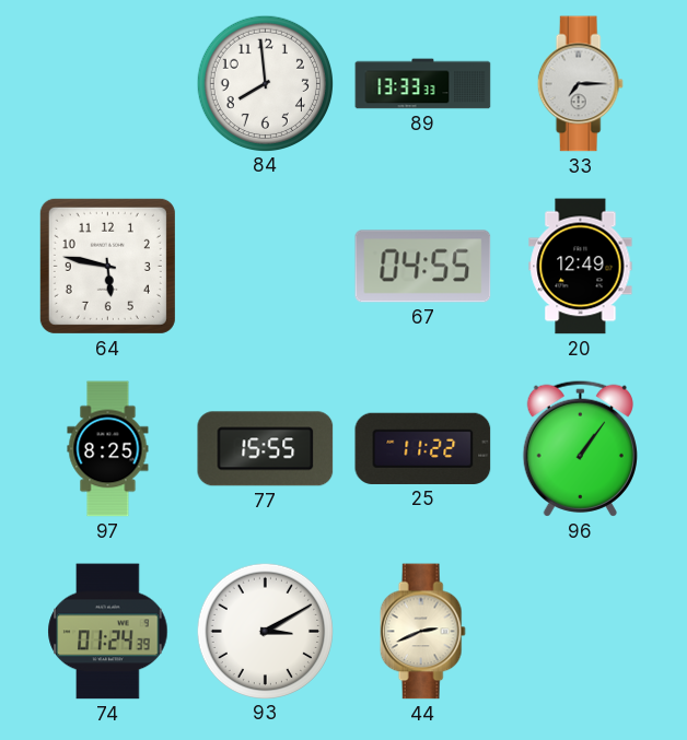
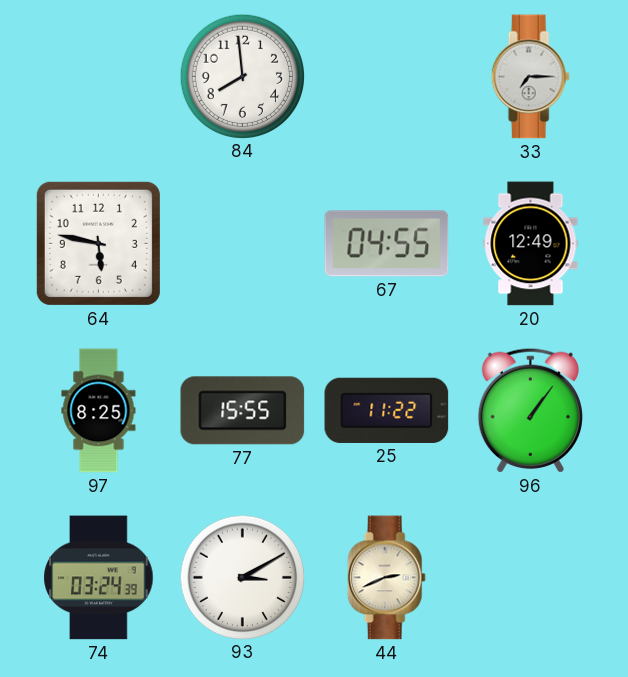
89: 13:33 -> none
74: 01:24 -> 03:24
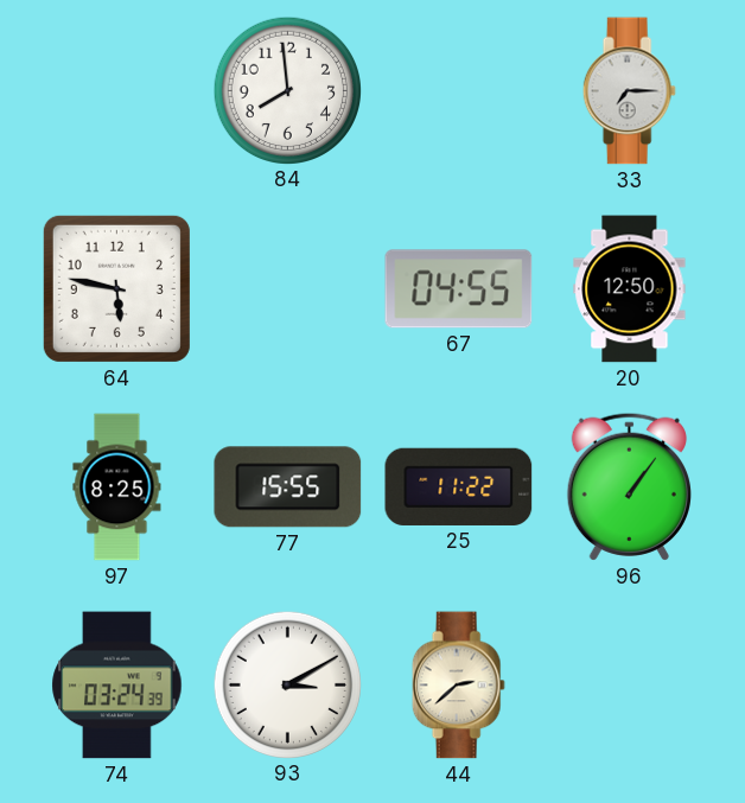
20: 12:49 -> 12:50
44: 2:41 -> 2:38
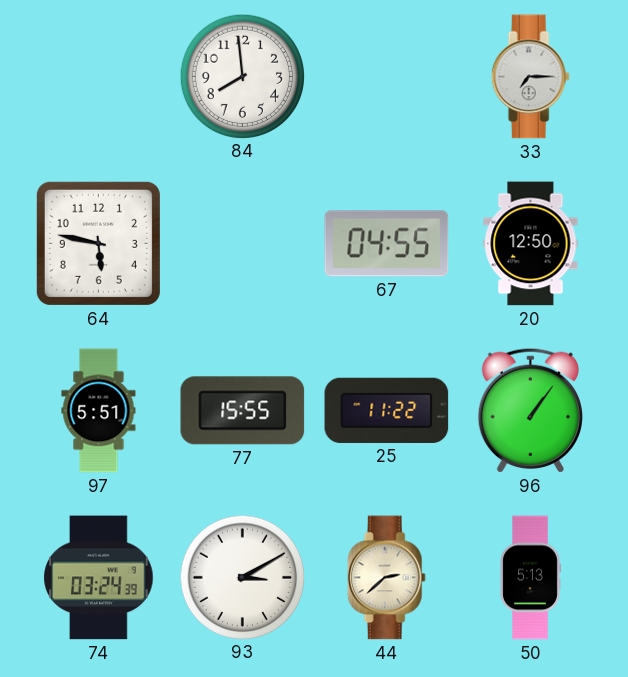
97: 8:25 -> 5:51
50: none -> 5:13
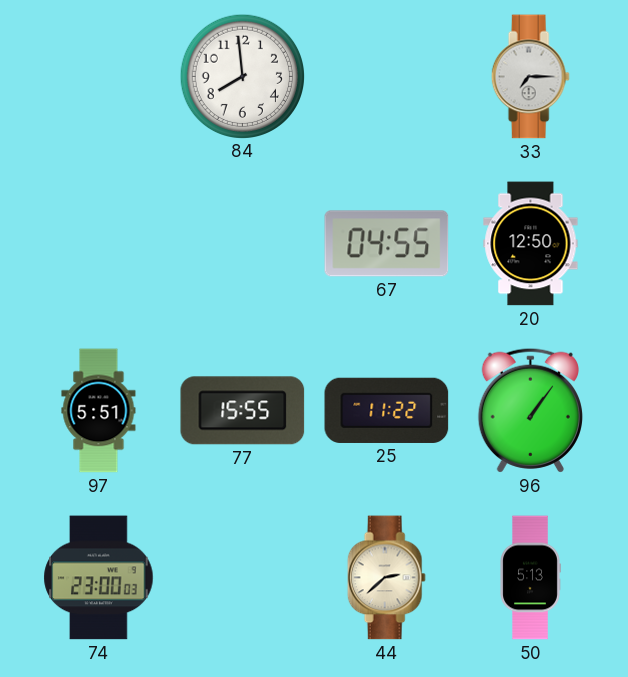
64: 5:47 -> none
74: 03:24 -> 23:00
93: 3:10 -> none
